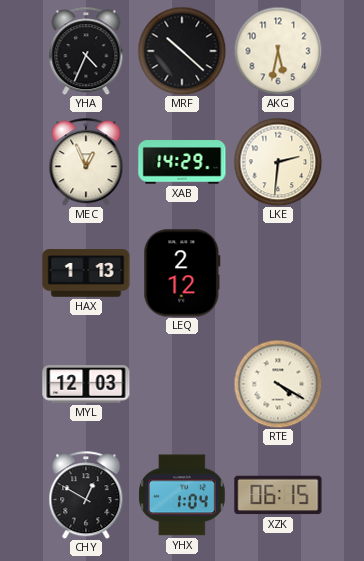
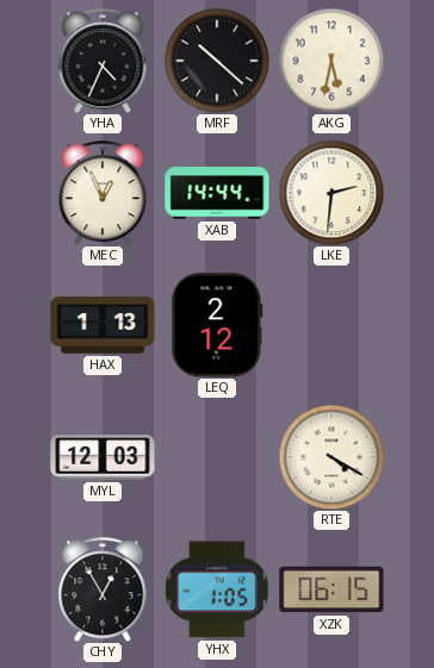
XAB: 14:29 -> 14:44
CHY: 12:50 -> 12:55
YHX: 1:04 -> 1:05
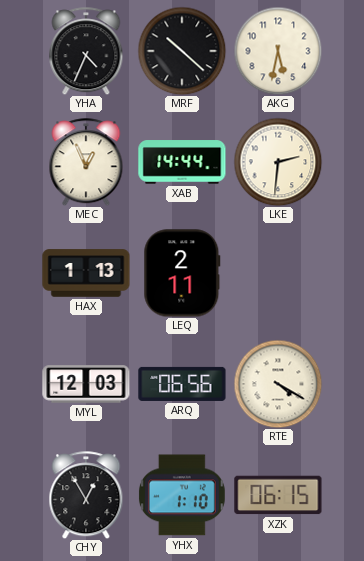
LEQ: 2:12 -> 2:11
ARQ: none -> 06:56
YHX: 1:05 -> 1:10
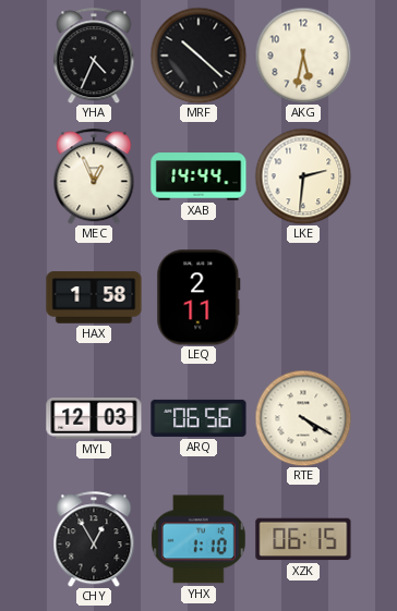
HAX: 1:13 -> 1:58
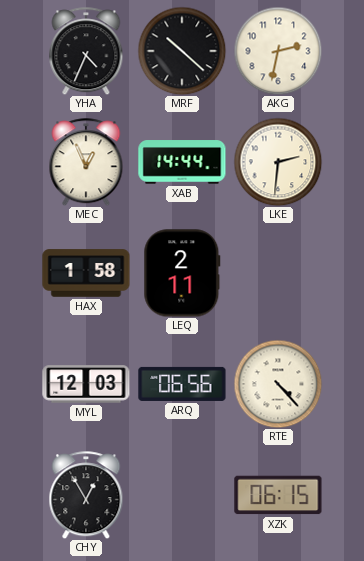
AKG: 5:32 -> 2:32
RTE: 4:20 -> 4:23
YHX: 1:10 -> none
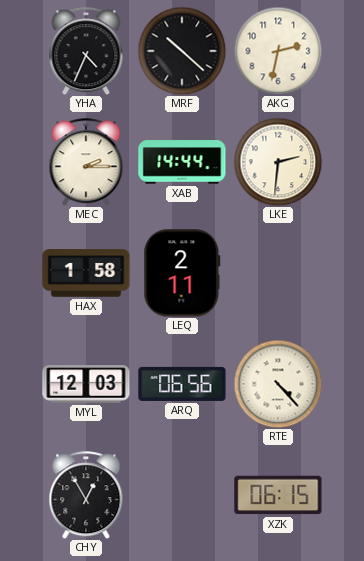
MEC: 12:56 -> 2:15
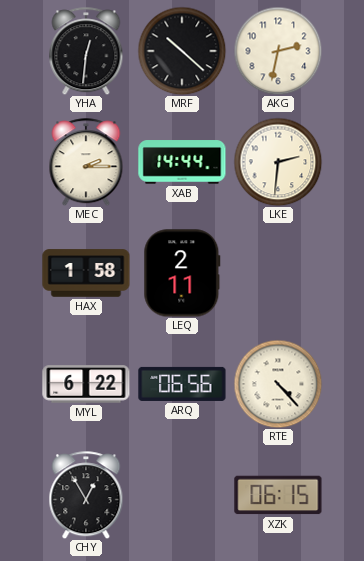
YHA: 4:34 -> 12:31
MYL: 12:03 -> 6:22
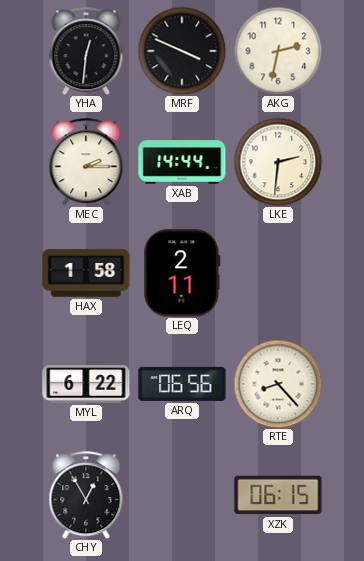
MRF: 10:22 -> 3:49
RTE: 4:23 -> 8:23
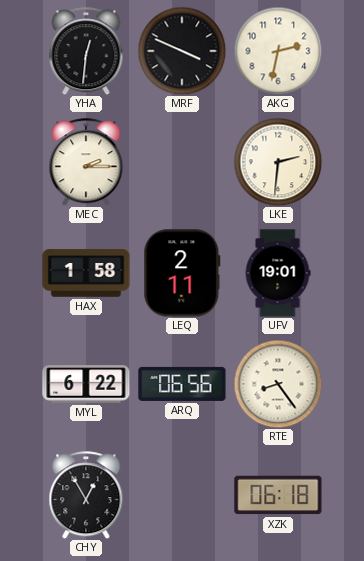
XAB: 14:44 -> none
UFV: none -> 19:01
RTE: 8:23 -> 8:24
XZK: 06:15 -> 06:18
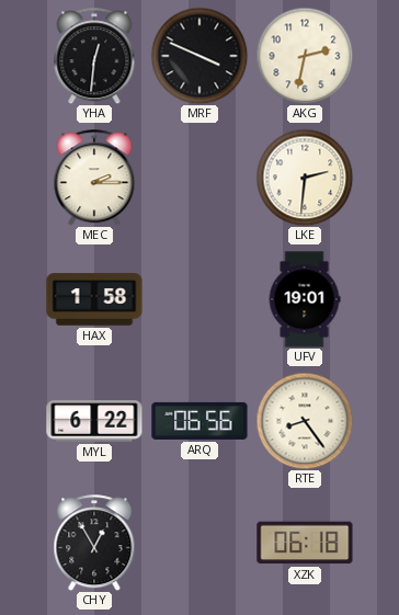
LEQ: 2:11 -> none
